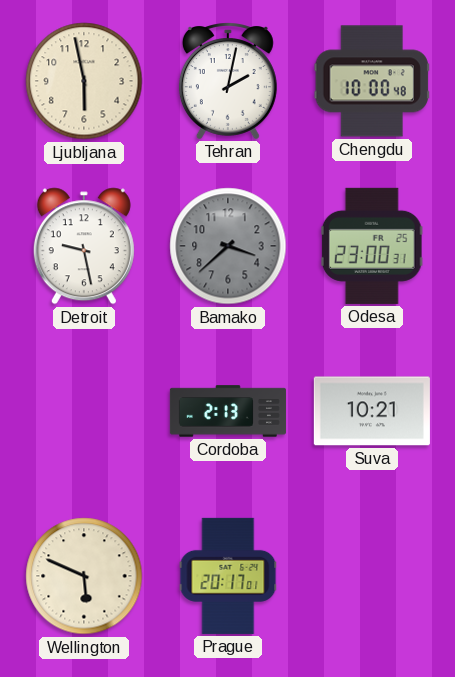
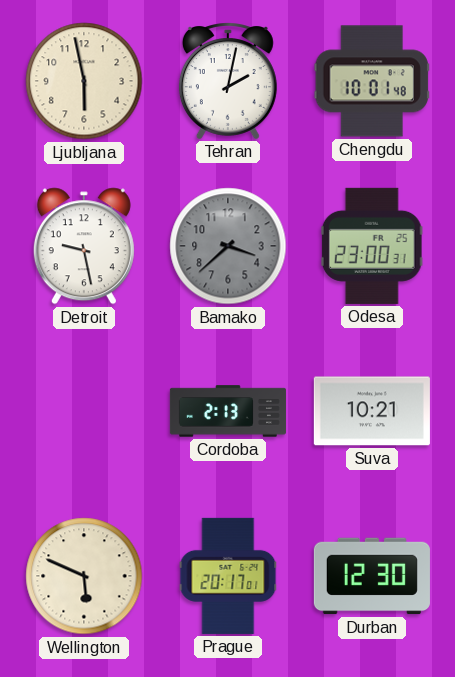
Chengdu: 10:00 -> 10:01
Durban: none -> 12:30
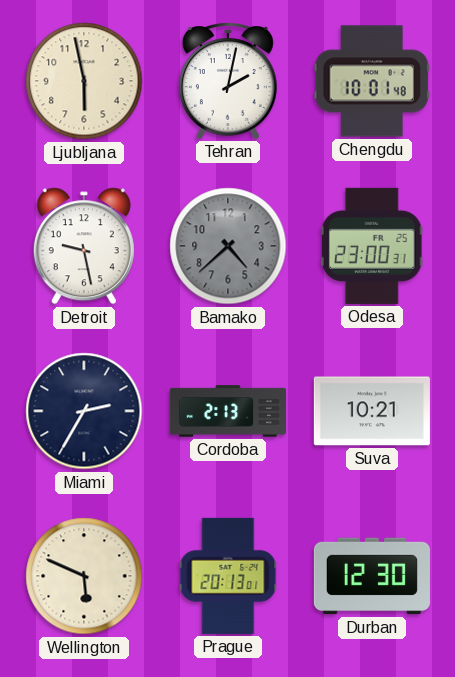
Bamako: 3:38 -> 4:38
Miami: none -> 2:35
Prague: 20:17 -> 20:13
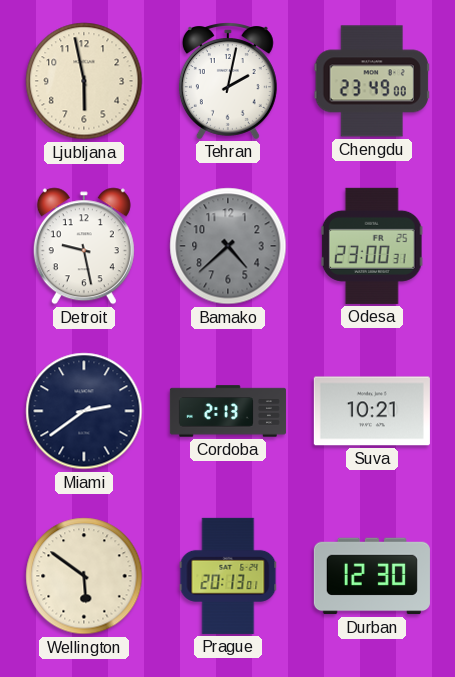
Chengdu: 10:01 -> 23:49
Miami: 2:35 -> 2:39
Wellington: 5:49 -> 5:51
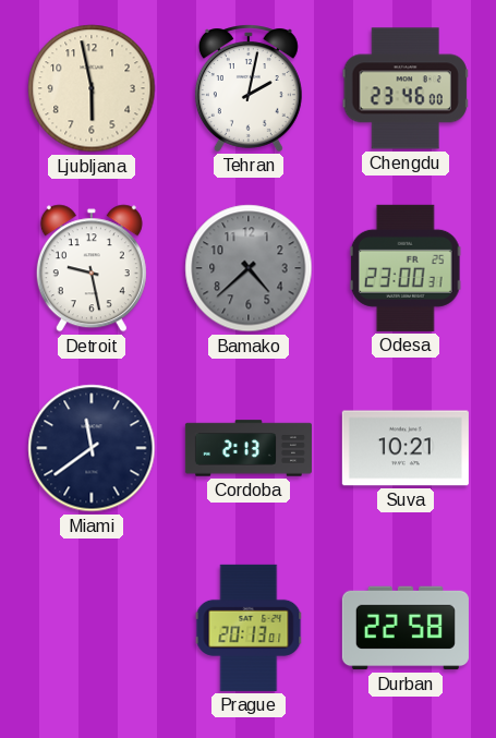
Chengdu: 23:49 -> 23:46
Miami: 2:39 -> 11:39
Wellington: 5:51 -> none
Durban: 12:30 -> 22:58
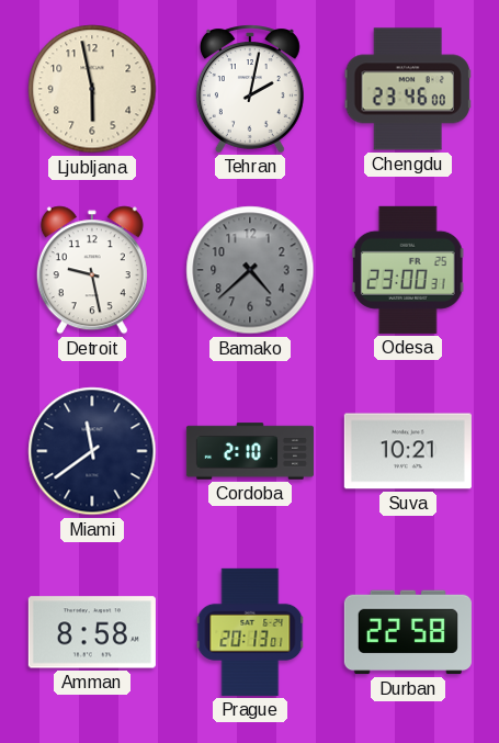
Cordoba: 2:13 -> 2:10
Amman: none -> 8:58
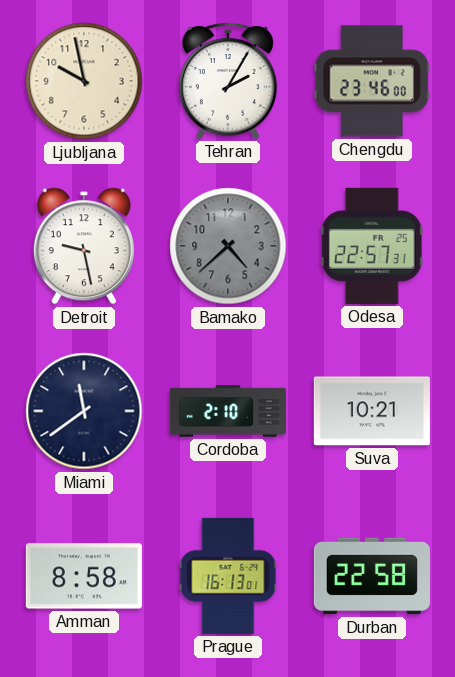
Ljubljana: 5:58 -> 9:58
Tehran: 2:02 -> 2:05
Odesa: 23:00 -> 22:57
Prague: 20:13 -> 16:13
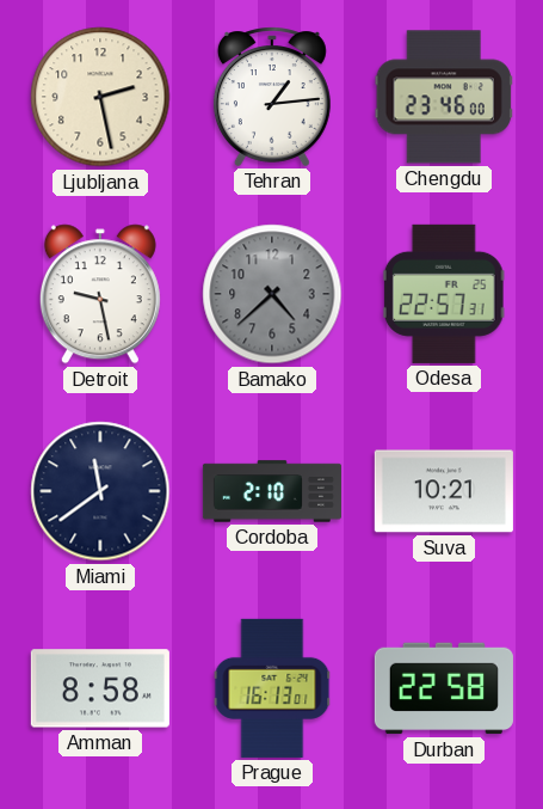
Ljubljana: 9:58 -> 2:28
Tehran: 2:05 -> 1:14
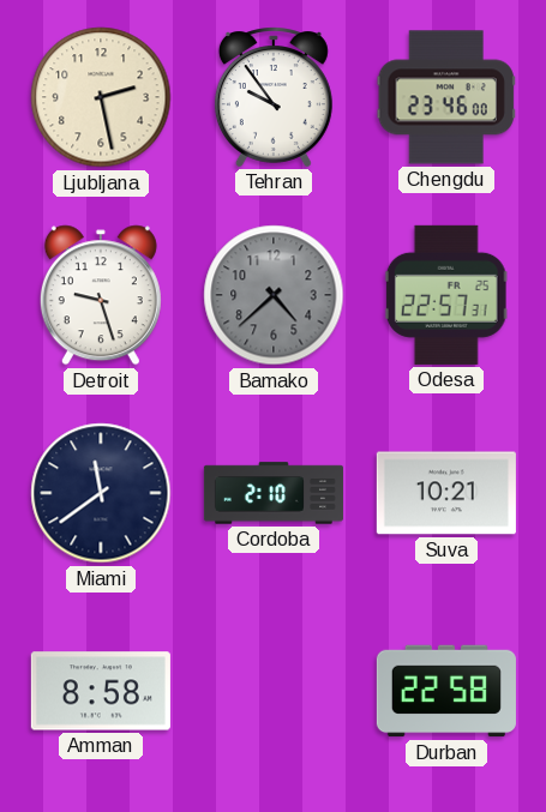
Tehran: 1:14 -> 9:54
Detroit: 9:28 -> 9:27
Prague: 16:13 -> none
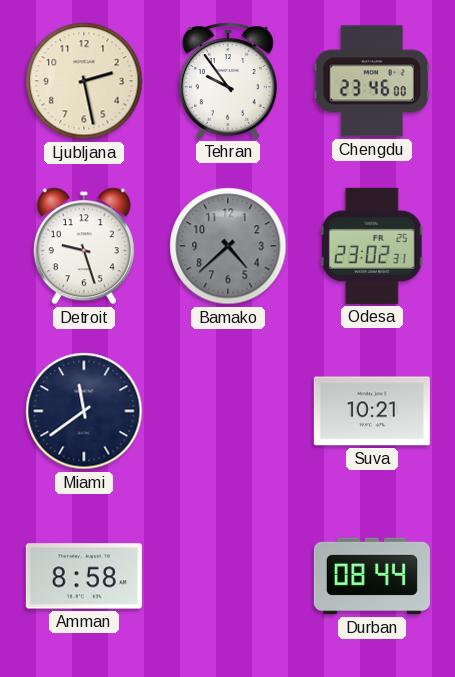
Odesa: 22:57 -> 23:02
Cordoba: 2:10 -> none
Durban: 22:58 -> 08:44
